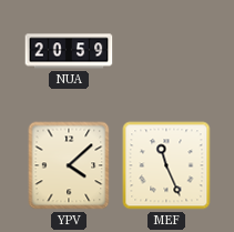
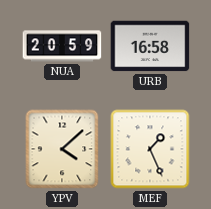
URB: none -> 16:58
MEF: 11:26 -> 1:26
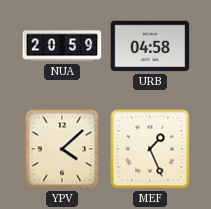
URB: 16:58 -> 04:58
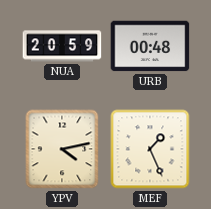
URB: 04:58 -> 00:48
YPV: 4:08 -> 4:13
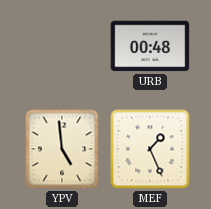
NUA: 20:59 -> none
YPV: 4:13 -> 4:59
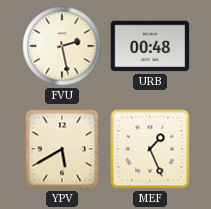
FVU: none -> 2:28
YPV: 4:59 -> 5:40
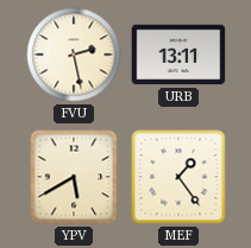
URB: 00:48 -> 13:11
MEF: 1:26 -> 1:24
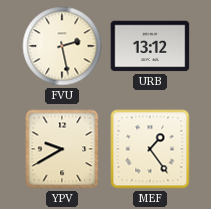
URB: 13:11 -> 13:12
YPV: 5:40 -> 9:40
